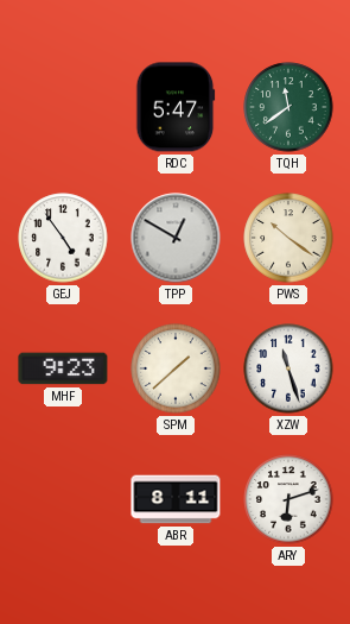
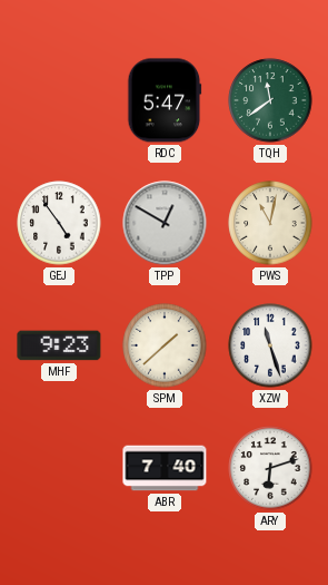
PWS: 10:21 -> 11:02
ABR: 8:11 -> 7:40
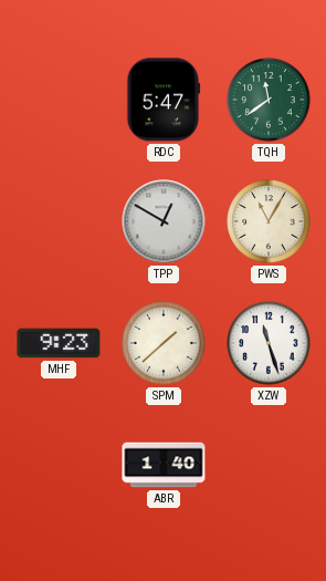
GEJ: 4:54 -> none
PWS: 11:02 -> 11:05
ABR: 7:40 -> 1:40
ARY: 6:12 -> none
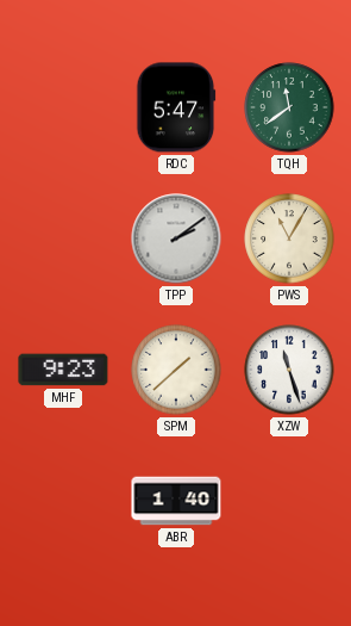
TPP: 12:50 -> 2:09
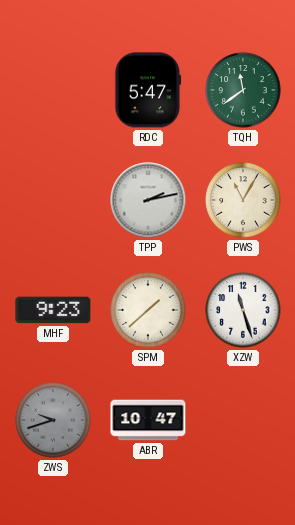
TPP: 2:09 -> 2:13
ZWS: none -> 9:42
ABR: 1:40 -> 10:47
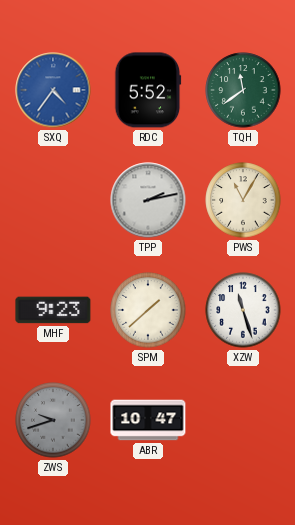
SXQ: none -> 4:36
RDC: 5:47 -> 5:52
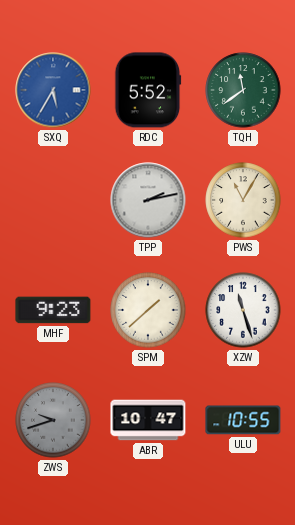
SXQ: 4:36 -> 5:35
ULU: none -> 10:55
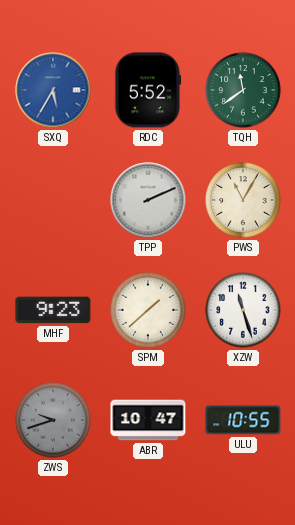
TPP: 2:13 -> 2:11
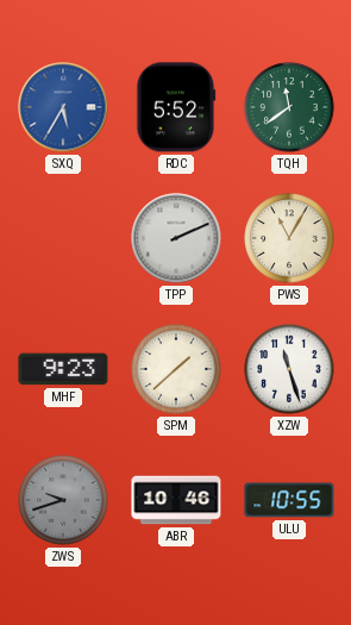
ABR: 10:47 -> 10:46
